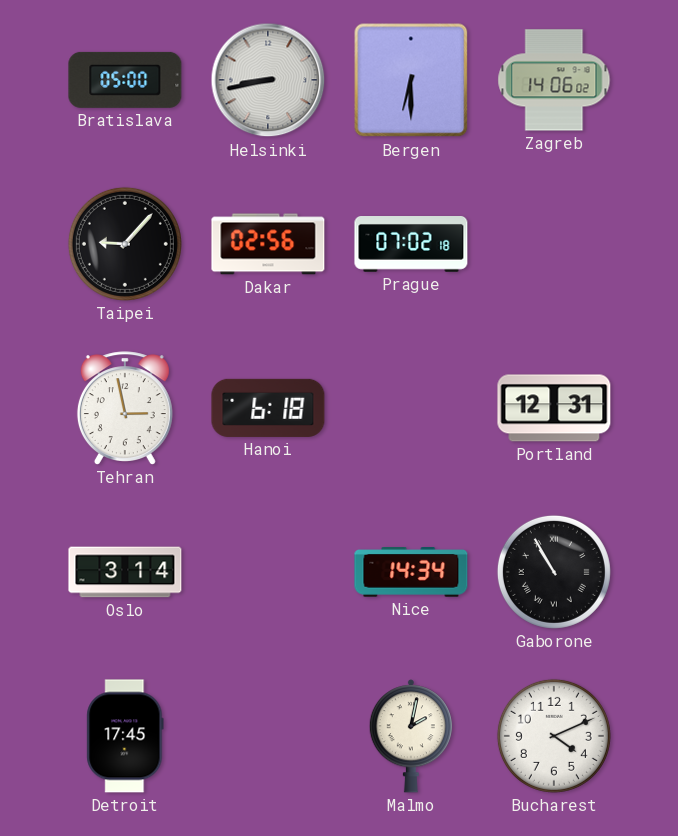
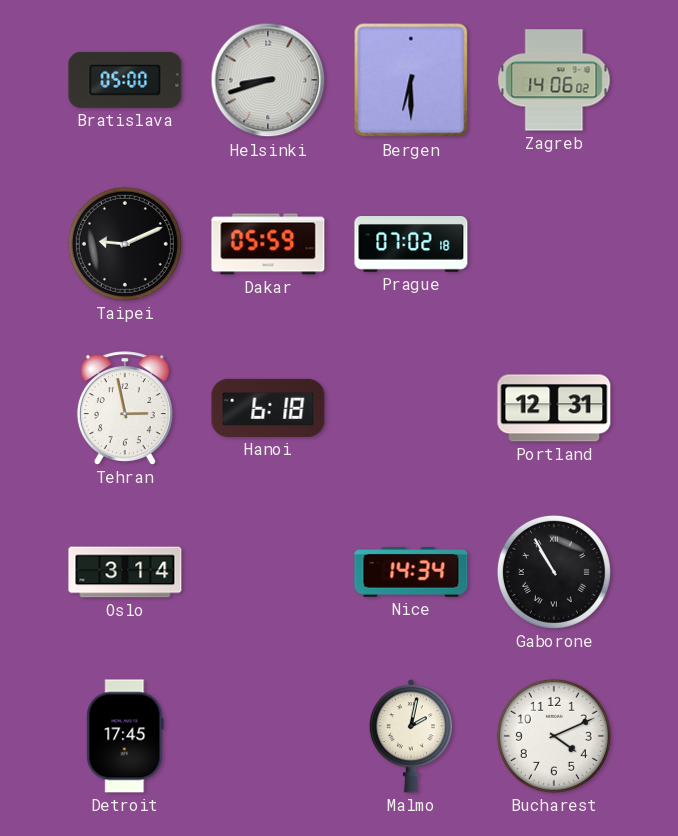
Helsinki: 8:43 -> 8:42
Taipei: 9:07 -> 9:11
Dakar: 02:56 -> 05:59
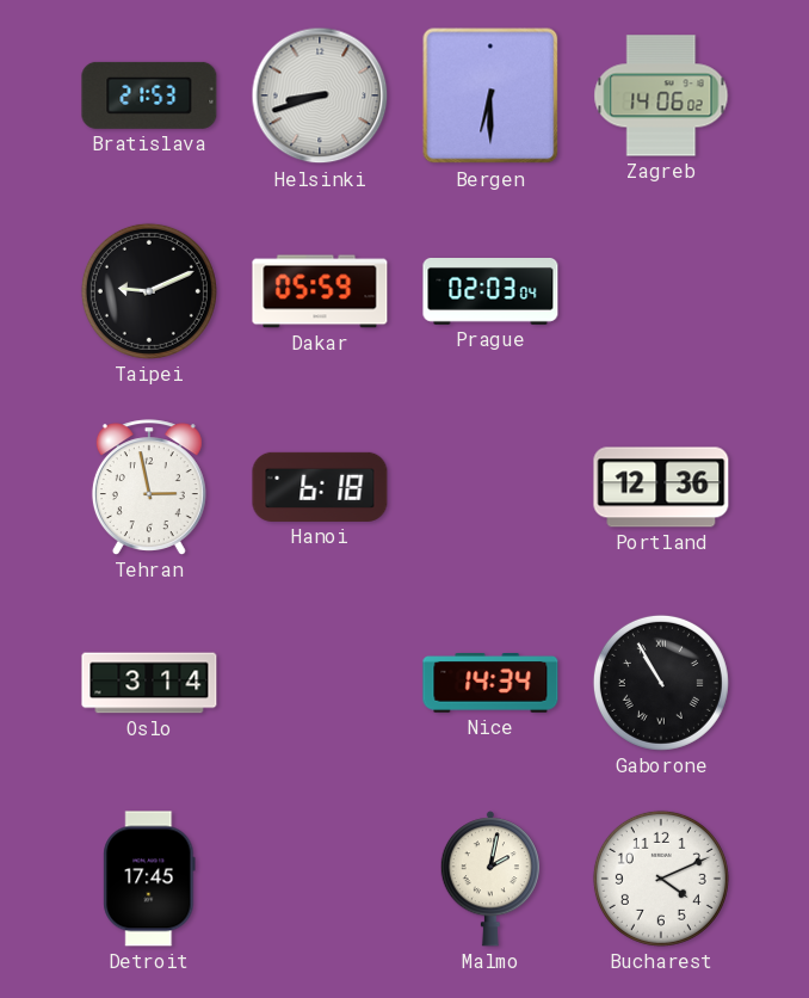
Bratislava: 05:00 -> 21:53
Prague: 07:02 -> 02:03
Portland: 12:31 -> 12:36
